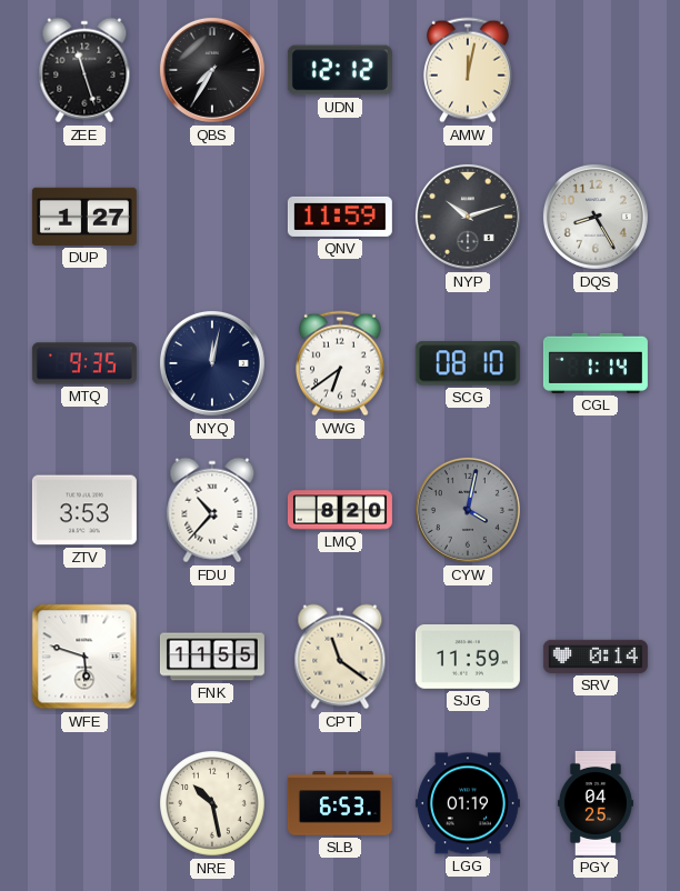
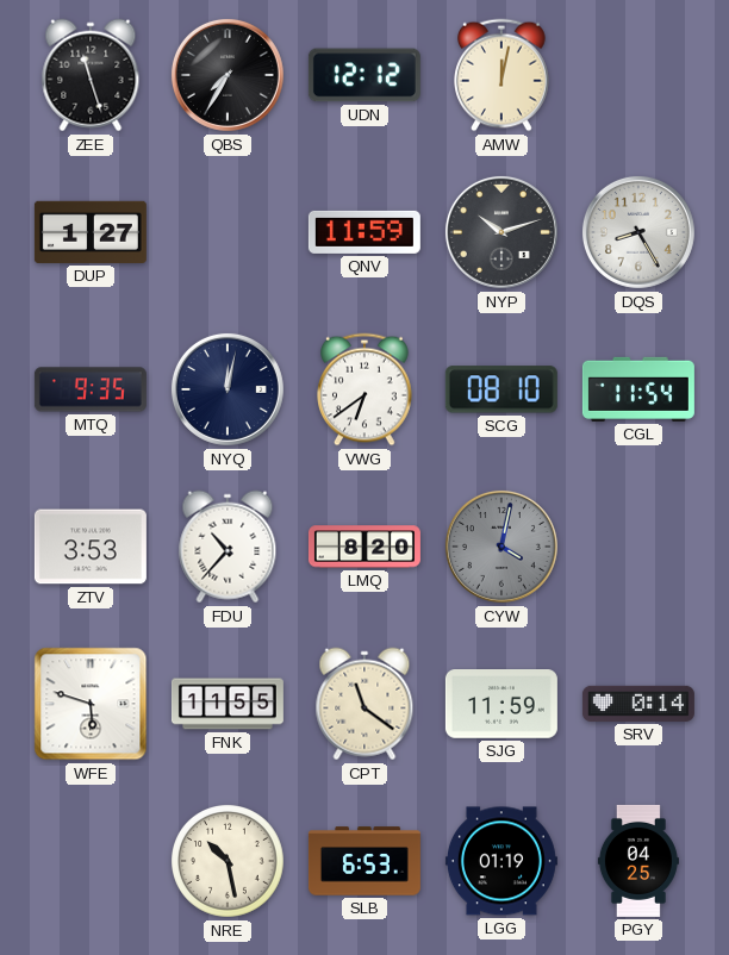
CGL: 1:14 -> 11:54
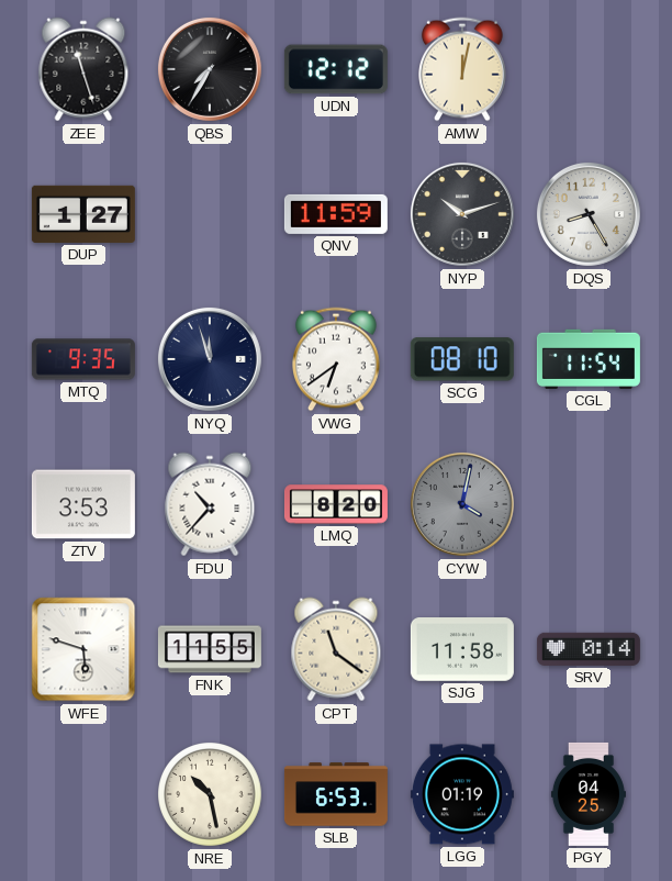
NYQ: 12:02 -> 11:57
SJG: 11:59 -> 11:58
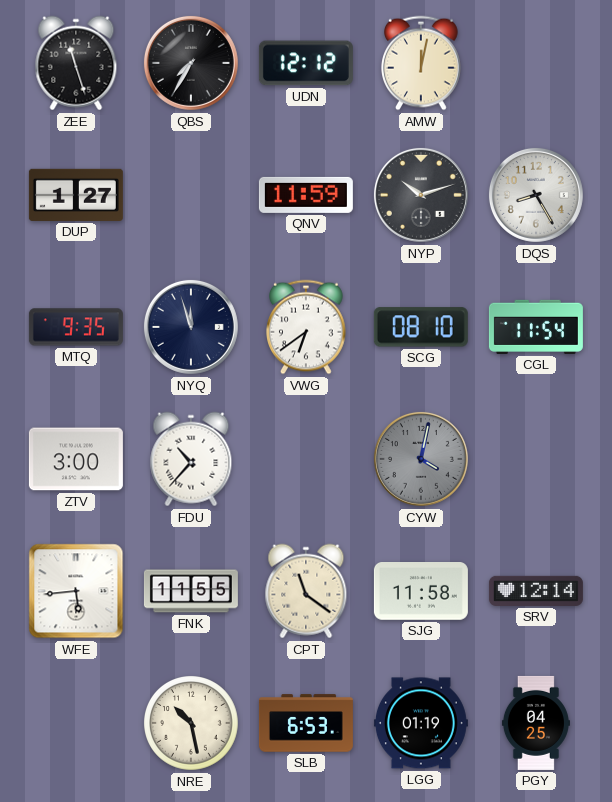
ZTV: 3:53 -> 3:00
LMQ: 8:20 -> none
WFE: 5:48 -> 5:44
SRV: 0:14 -> 12:14
